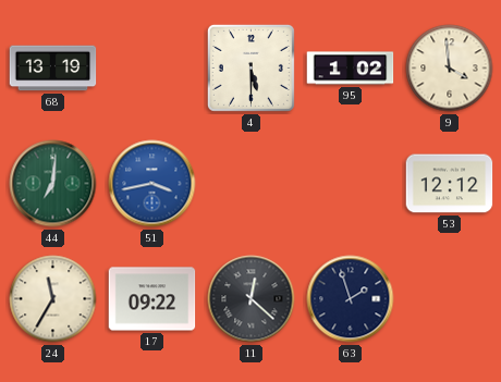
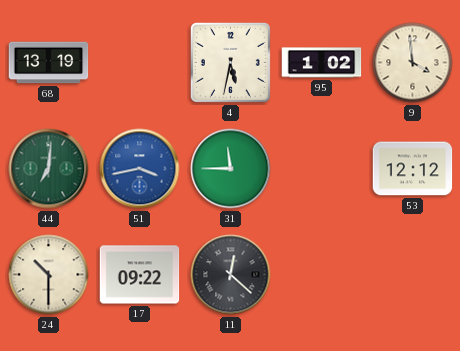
4: 5:30 -> 5:32
31: none -> 11:45
24: 11:35 -> 10:30
63: 1:57 -> none
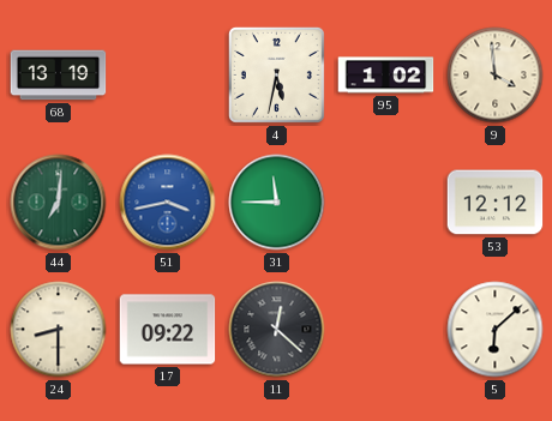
24: 10:30 -> 8:30
5: none -> 6:08
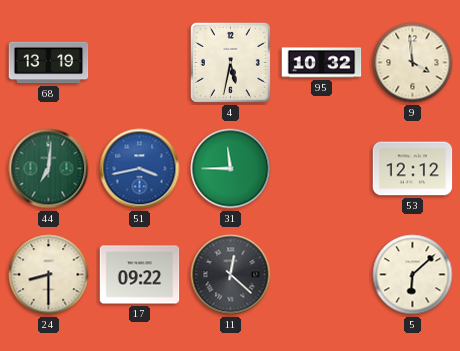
95: 1:02 -> 10:32
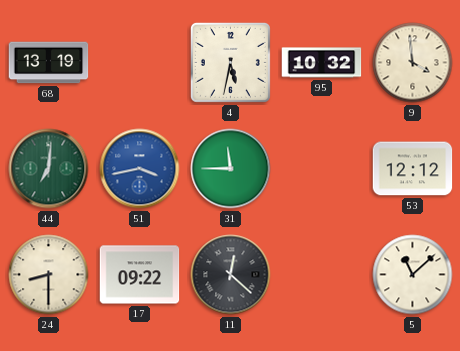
5: 6:08 -> 11:08
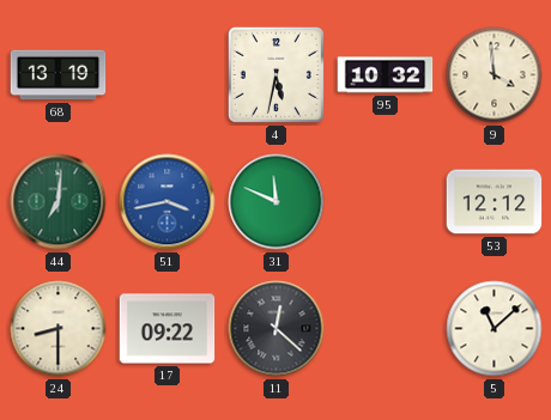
31: 11:45 -> 11:49
